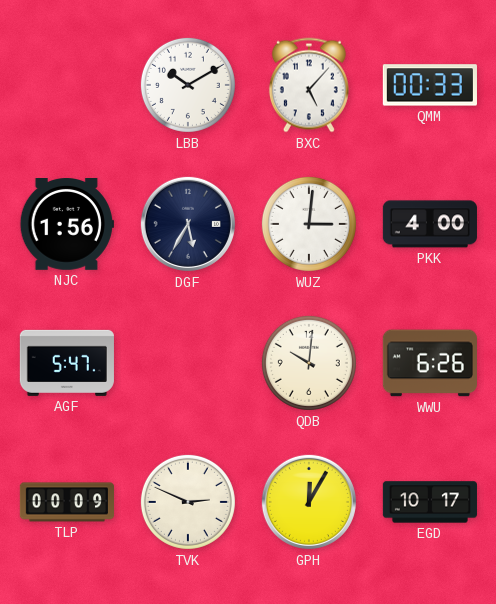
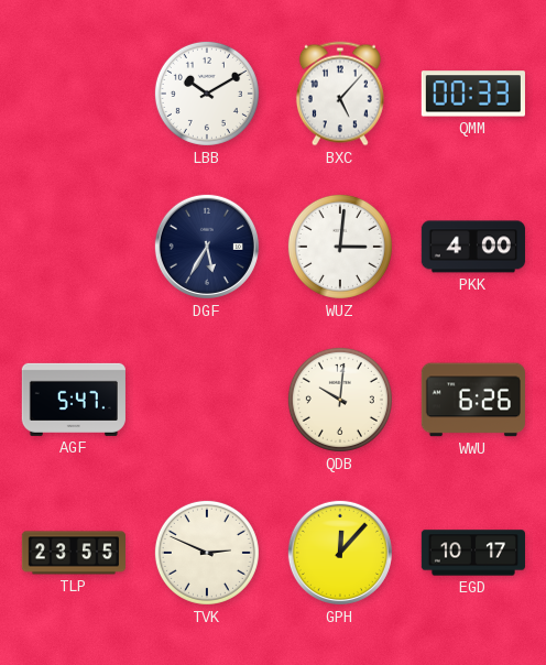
NJC: 1:56 -> none
TLP: 00:09 -> 23:55
GPH: 12:05 -> 12:07
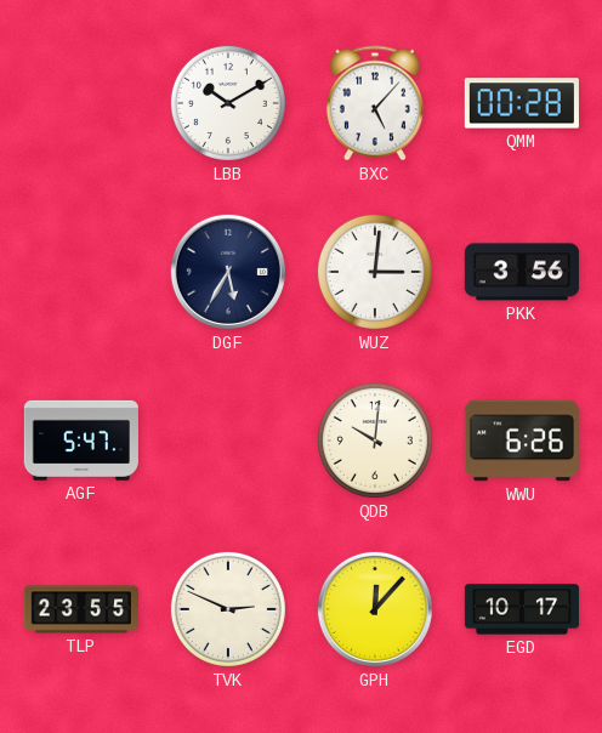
QMM: 00:33 -> 00:28
PKK: 4:00 -> 3:56
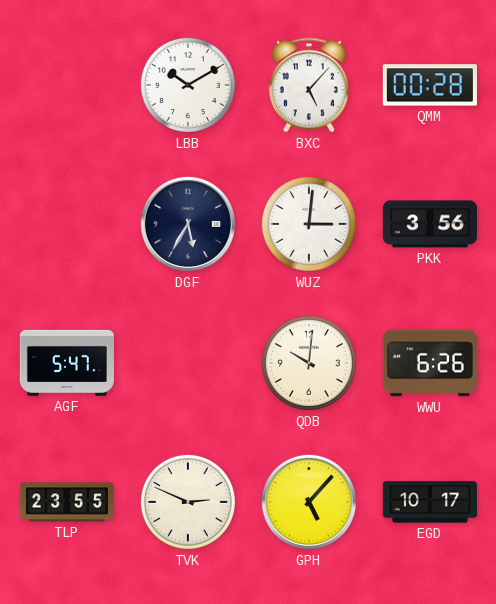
GPH: 12:07 -> 5:07
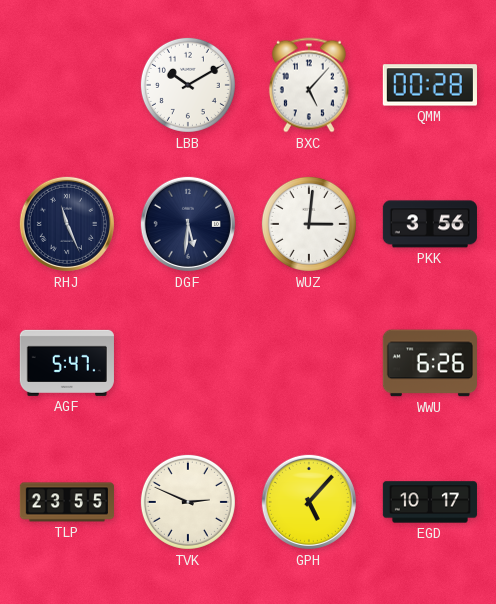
RHJ: none -> 11:26
DGF: 5:35 -> 5:31
QDB: 10:01 -> none
